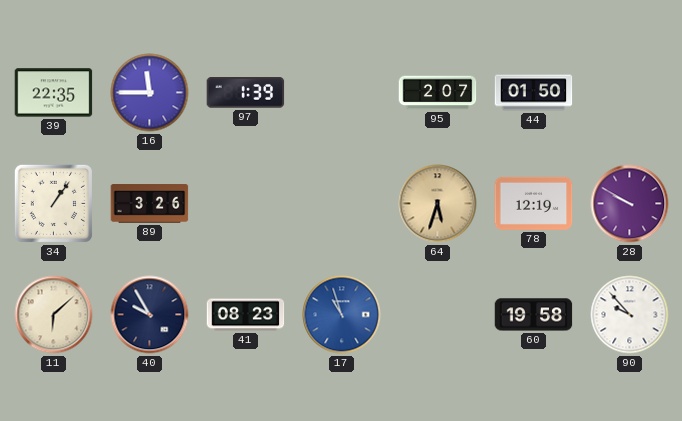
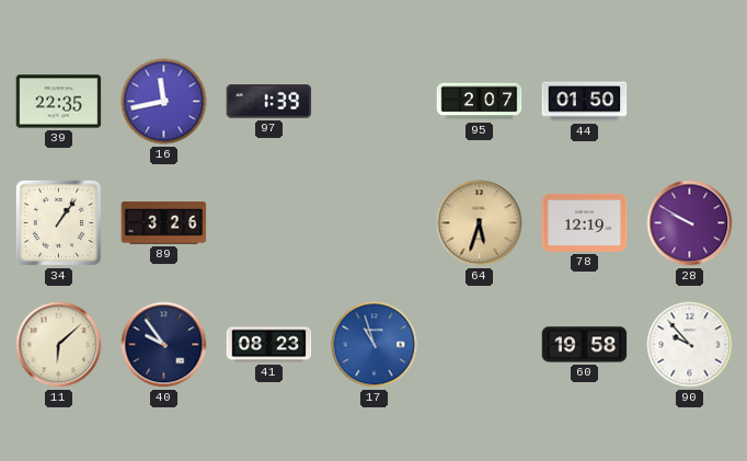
16: 11:45 -> 11:43
40: 9:55 -> 9:54
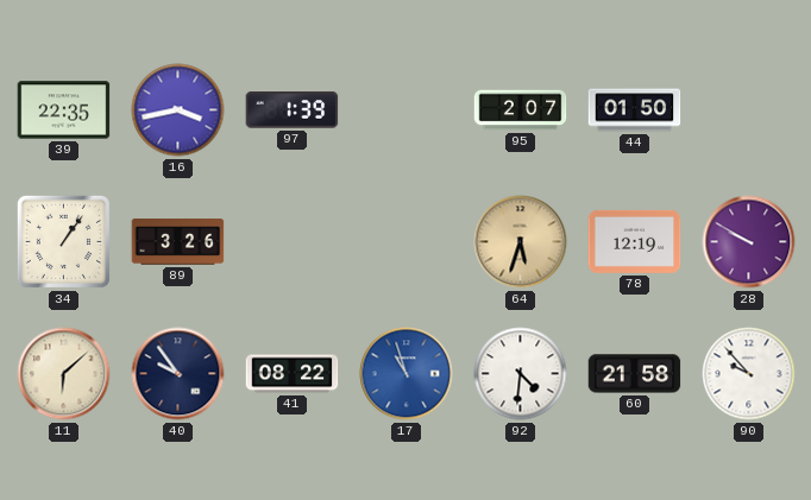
16: 11:43 -> 3:43
41: 08:23 -> 08:22
92: none -> 4:31
60: 19:58 -> 21:58
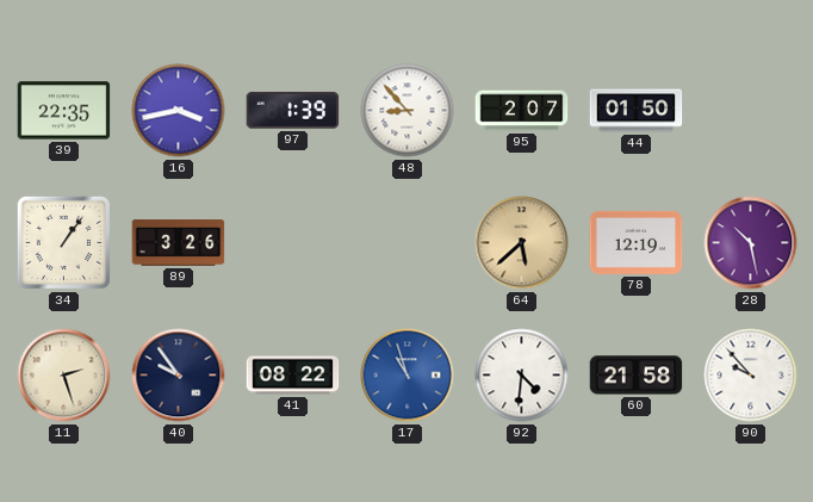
48: none -> 8:53
64: 5:33 -> 5:38
28: 9:50 -> 10:28
11: 6:08 -> 2:27
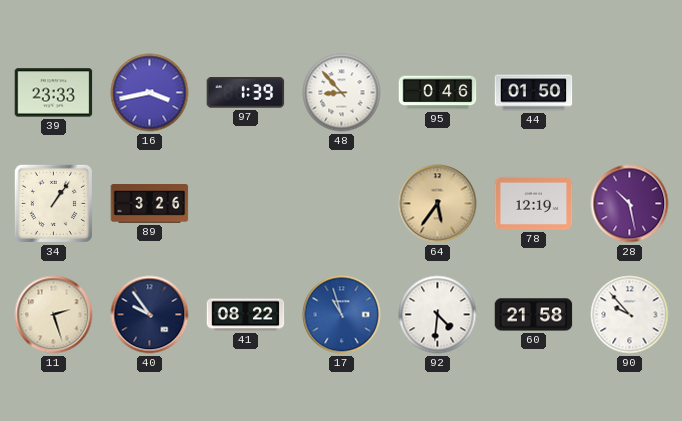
39: 22:35 -> 23:33
95: 2:07 -> 0:46
64: 5:38 -> 5:36
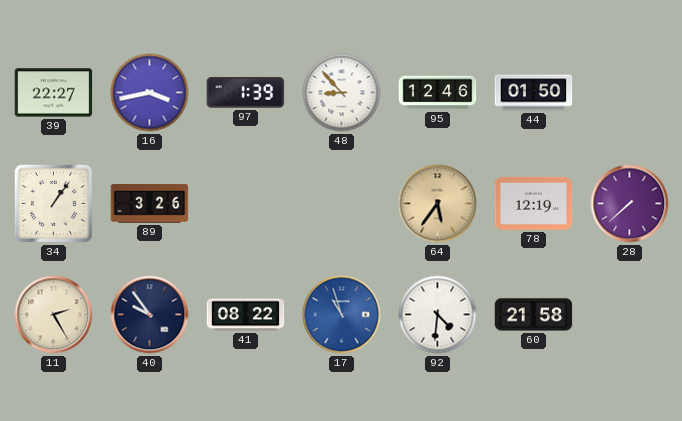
39: 23:33 -> 22:27
95: 0:46 -> 12:46
28: 10:28 -> 7:38
11: 2:27 -> 2:25
90: 9:53 -> none
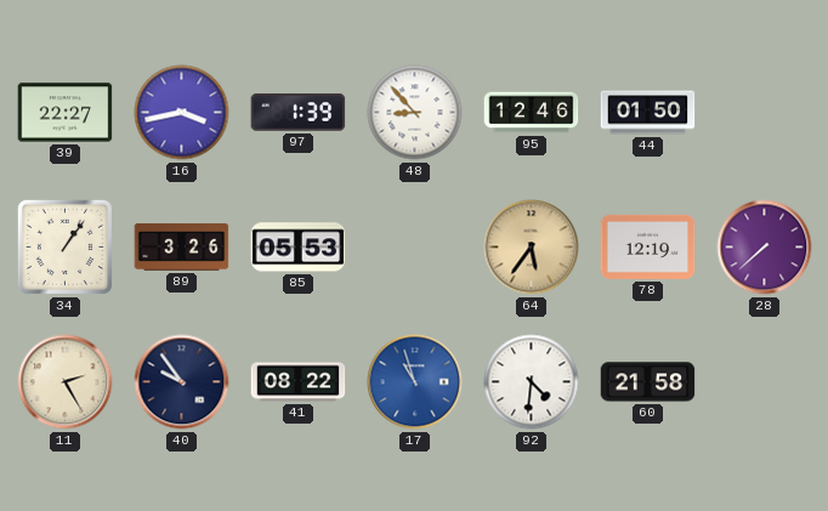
85: none -> 05:53
